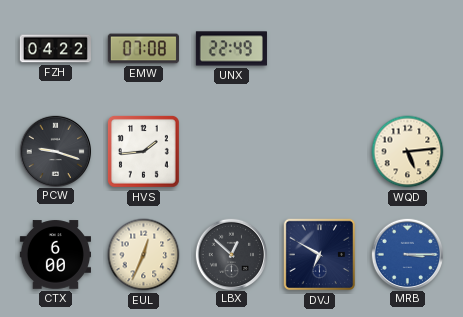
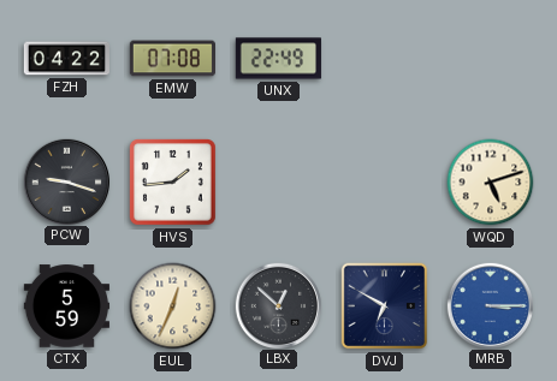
WQD: 5:14 -> 5:12
CTX: 6:00 -> 5:59
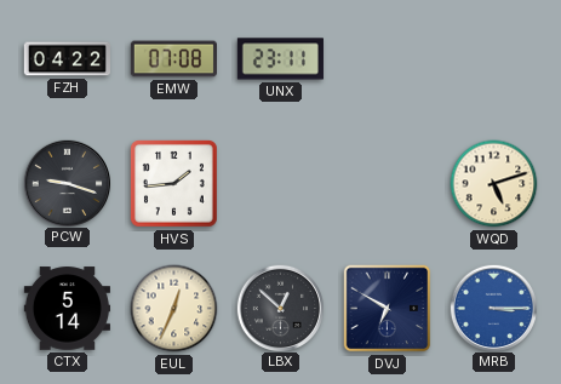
UNX: 22:49 -> 23:11
CTX: 5:59 -> 5:14
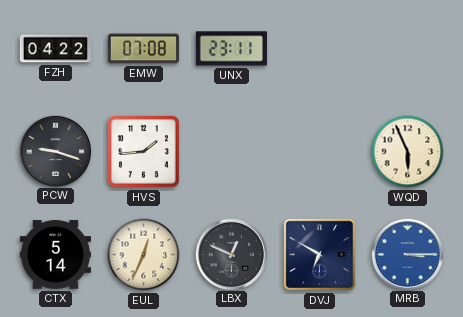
WQD: 5:12 -> 5:56
LBX: 12:52 -> 12:49
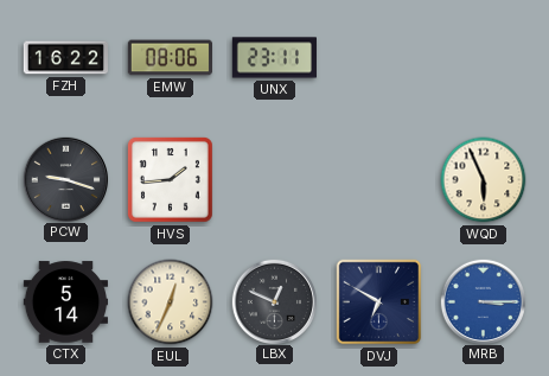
FZH: 04:22 -> 16:22
EMW: 07:08 -> 08:06
